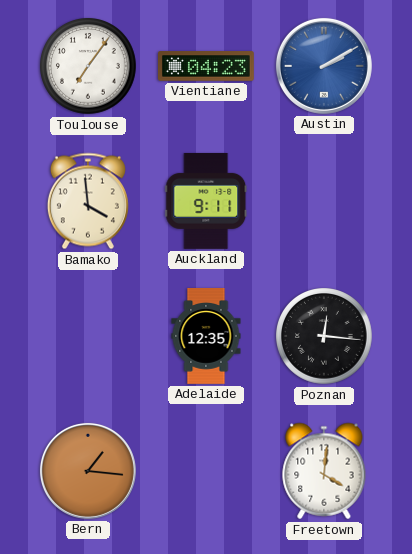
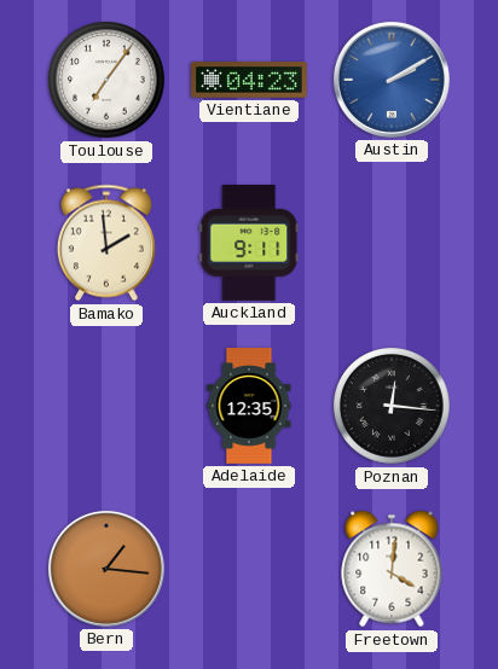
Bamako: 3:59 -> 1:59
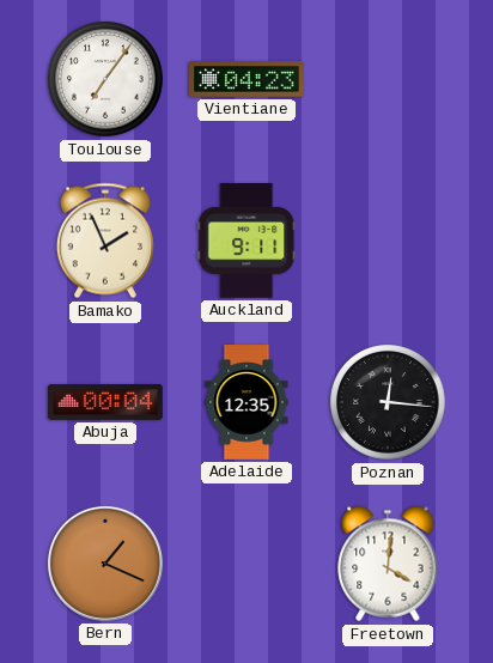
Austin: 2:10 -> none
Bamako: 1:59 -> 1:56
Abuja: none -> 00:04
Bern: 1:16 -> 1:19
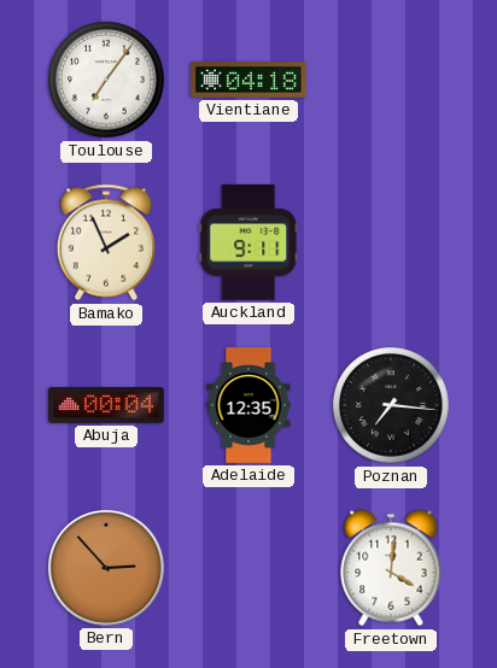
Vientiane: 04:23 -> 04:18
Poznan: 12:16 -> 7:16
Bern: 1:19 -> 2:53
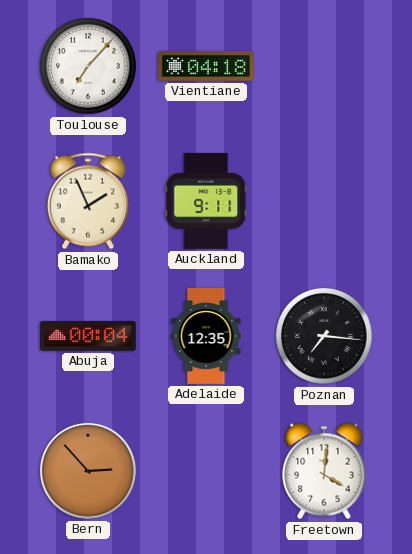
Toulouse: 7:06 -> 7:07
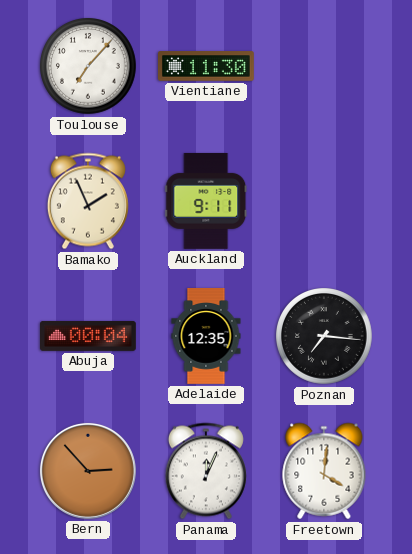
Vientiane: 04:18 -> 11:30
Panama: none -> 12:04
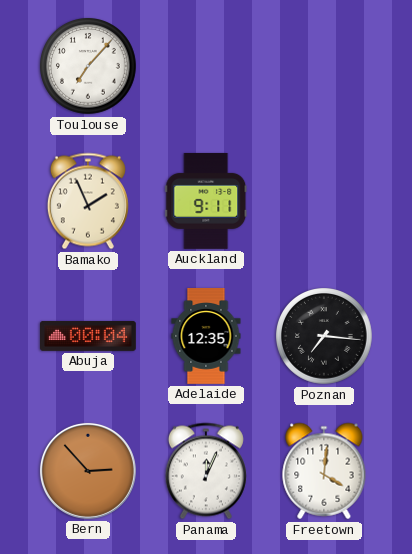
Vientiane: 11:30 -> none
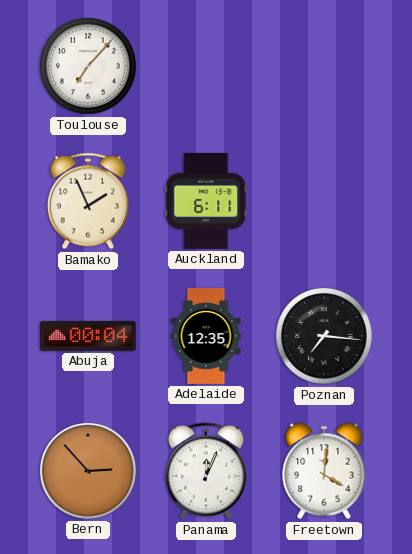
Auckland: 9:11 -> 6:11
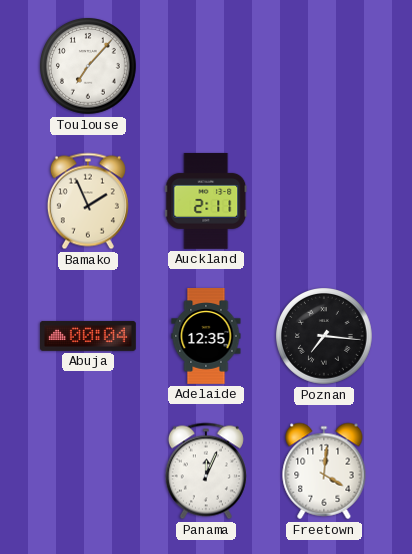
Auckland: 6:11 -> 2:11
Bern: 2:53 -> none
